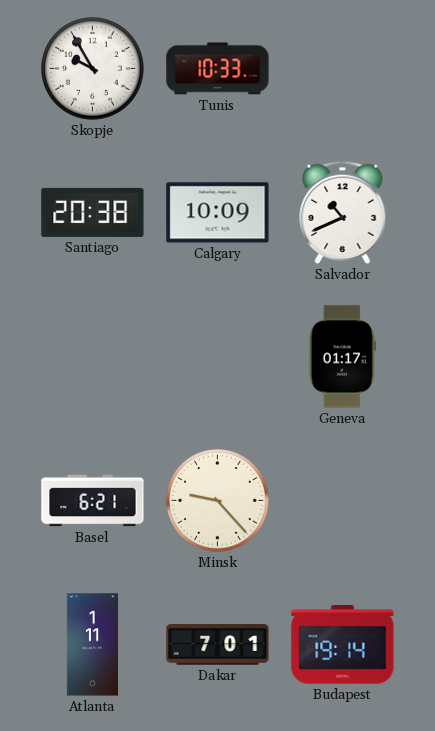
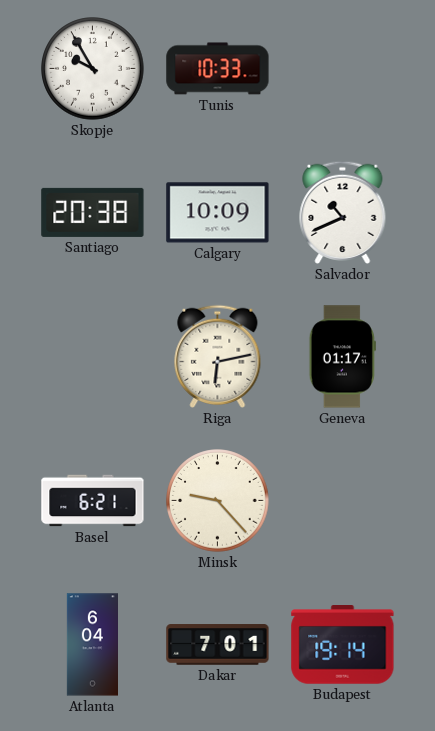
Riga: none -> 6:13
Atlanta: 1:11 -> 6:04
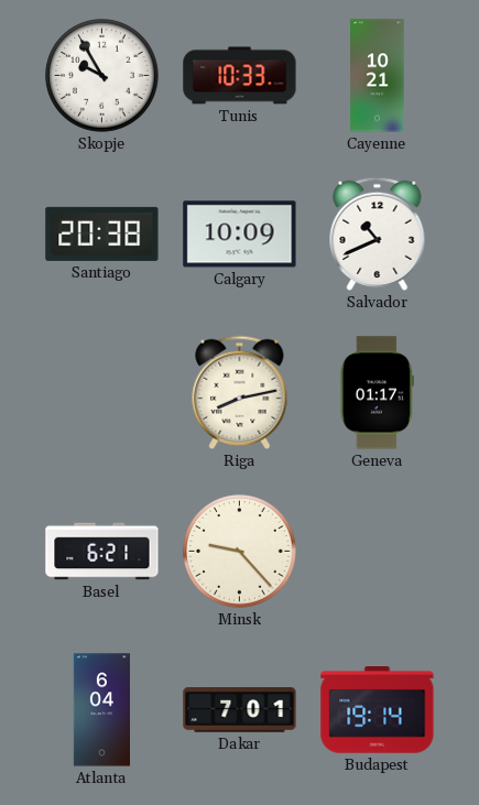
Cayenne: none -> 10:21
Riga: 6:13 -> 8:13
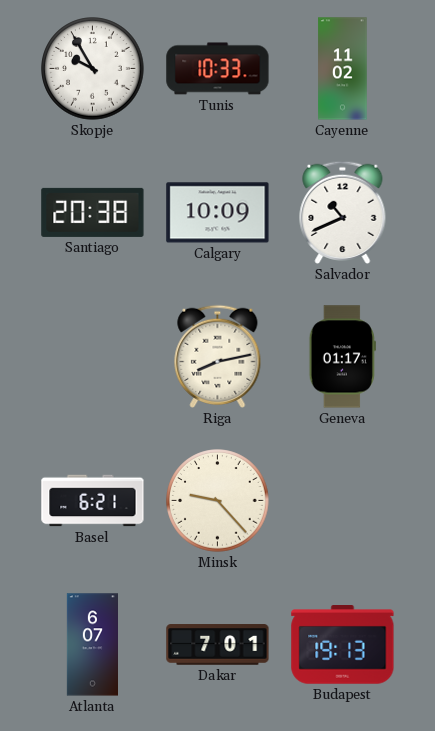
Cayenne: 10:21 -> 11:02
Atlanta: 6:04 -> 6:07
Budapest: 19:14 -> 19:13
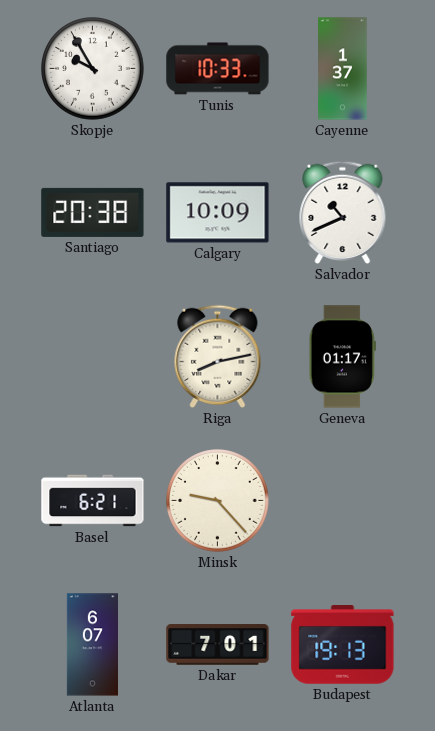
Cayenne: 11:02 -> 1:37
